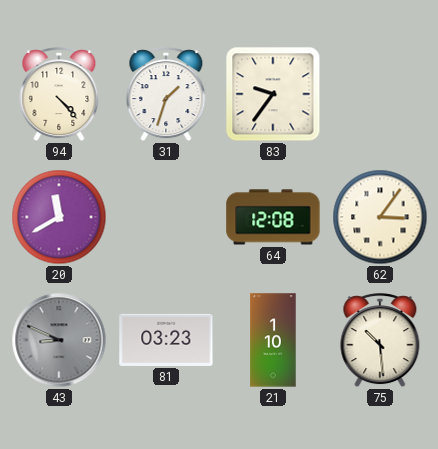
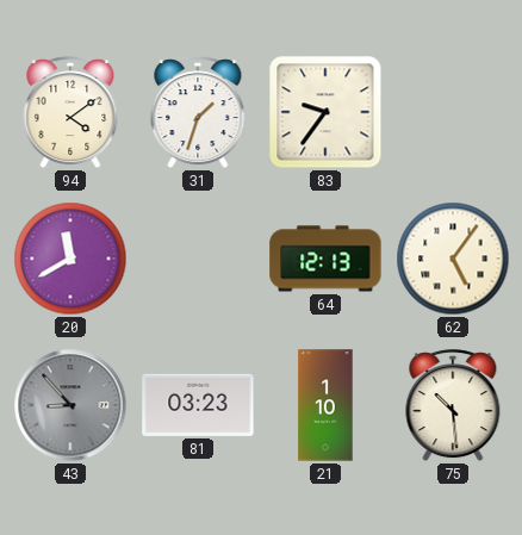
94: 4:23 -> 4:09
64: 12:08 -> 12:13
62: 3:06 -> 5:06
43: 8:49 -> 8:53
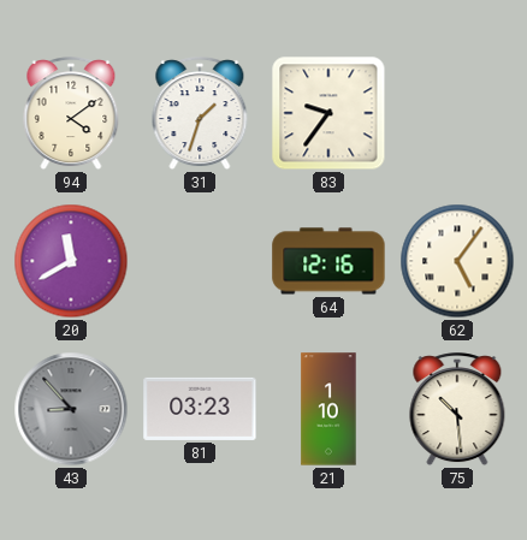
64: 12:13 -> 12:16
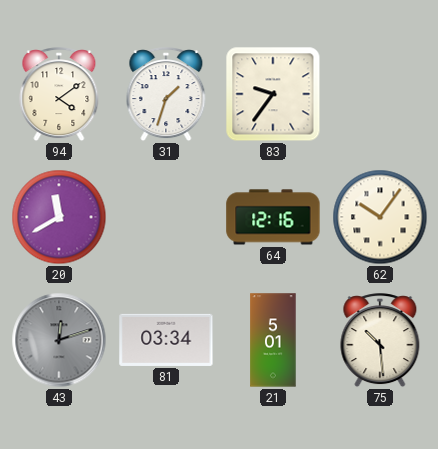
62: 5:06 -> 10:06
43: 8:53 -> 12:12
81: 03:23 -> 03:34
21: 1:10 -> 5:01
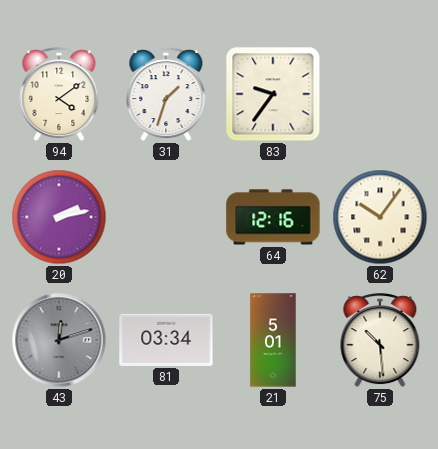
20: 11:40 -> 2:13
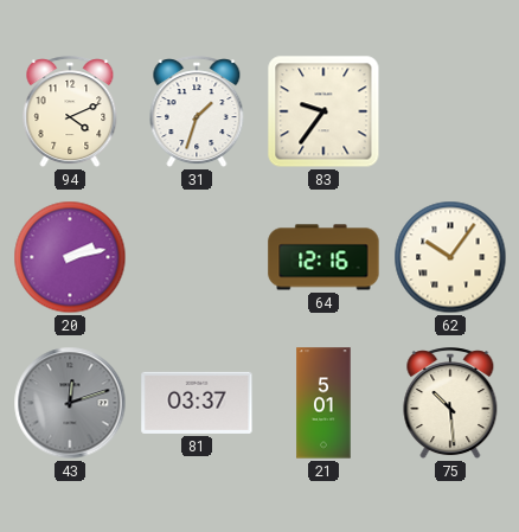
94: 4:09 -> 4:11
81: 03:34 -> 03:37
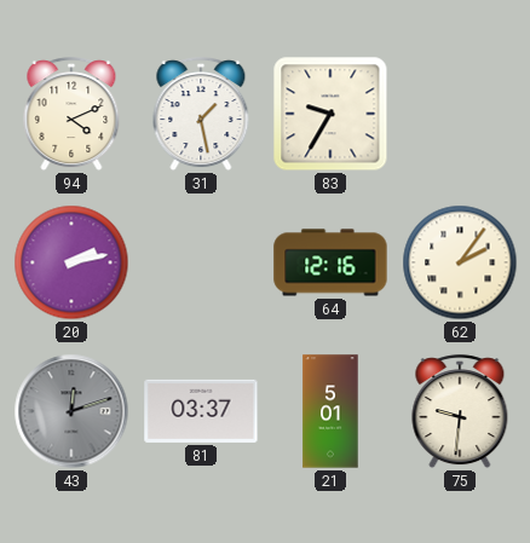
31: 1:33 -> 1:28
83: 9:36 -> 9:35
62: 10:06 -> 2:06
75: 10:29 -> 9:31
